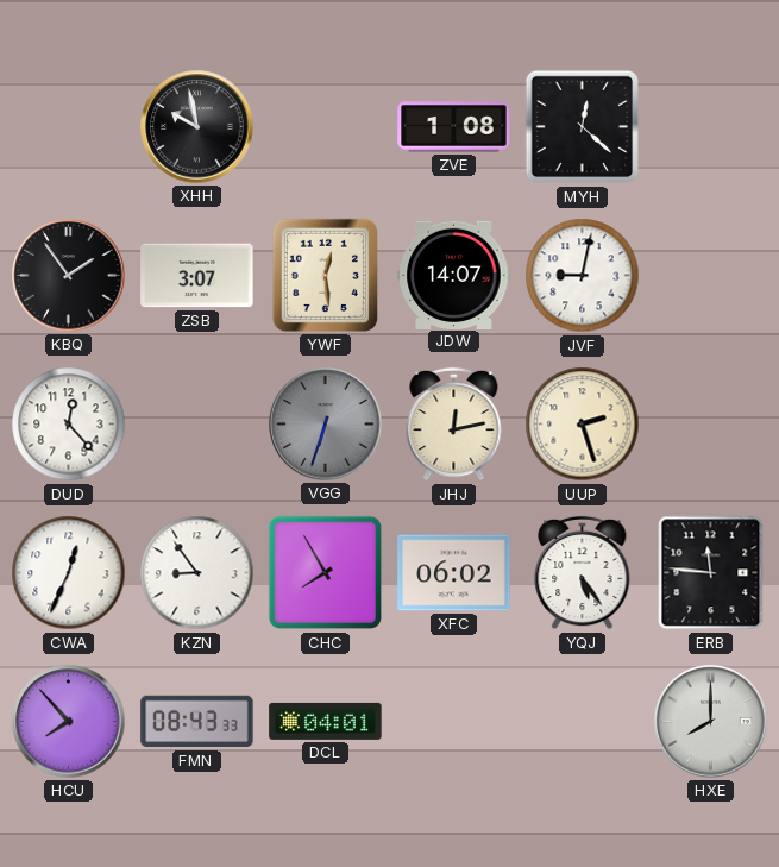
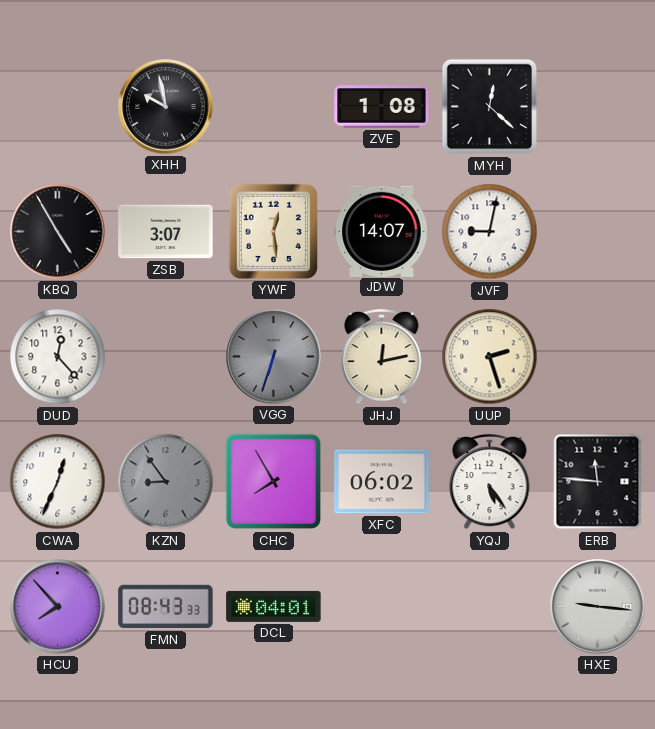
KBQ: 1:54 -> 4:55
KZN dial: white -> grey
HXE: 8:00 -> 9:16
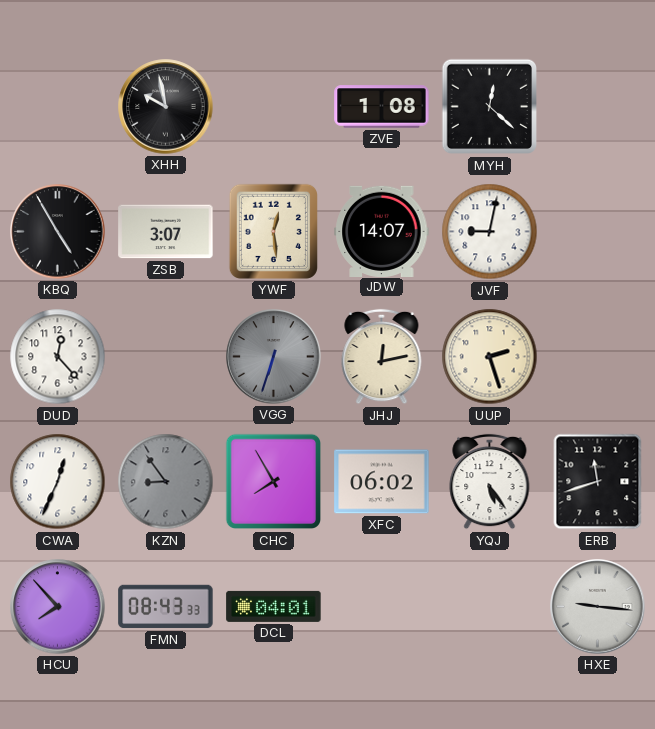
ERB: 11:46 -> 11:42
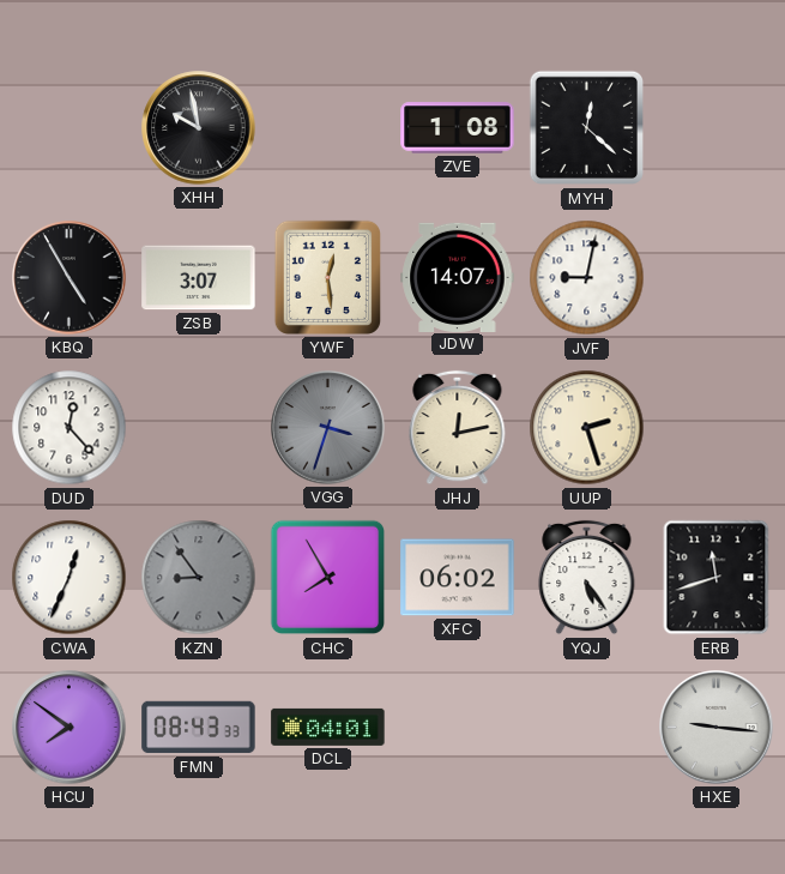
VGG: 6:33 -> 3:33
HCU: 7:53 -> 7:51
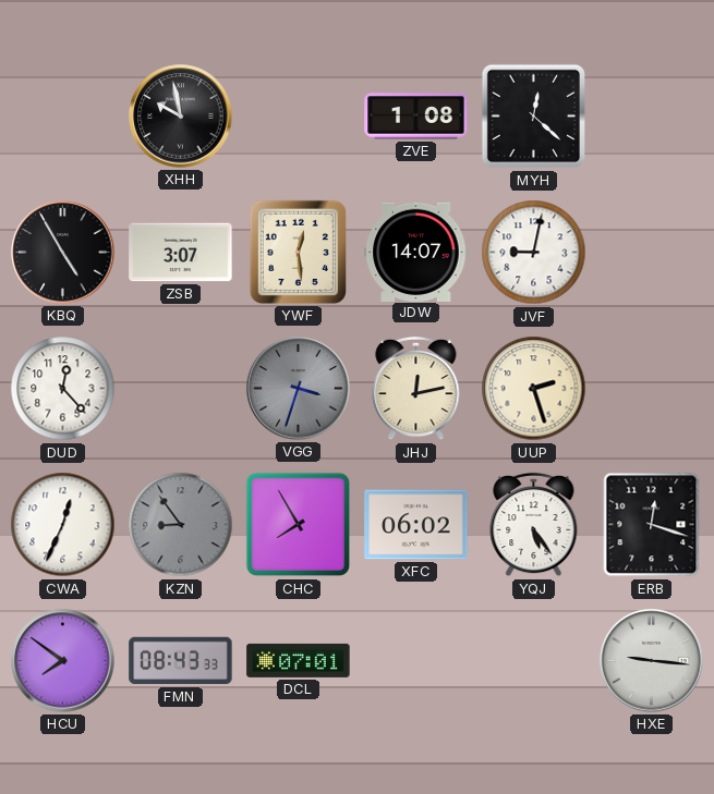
ERB: 11:42 -> 12:18
DCL: 04:01 -> 07:01
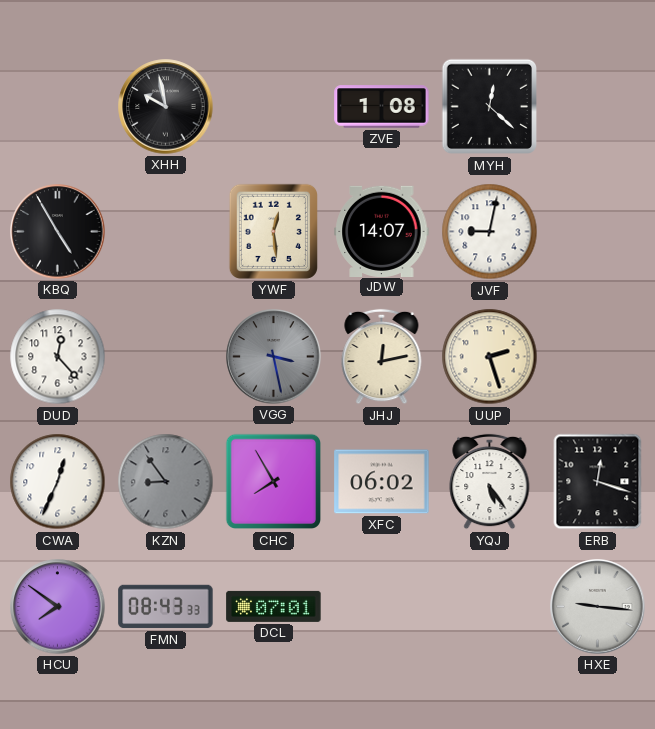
ZSB: 3:07 -> none
VGG: 3:33 -> 3:28
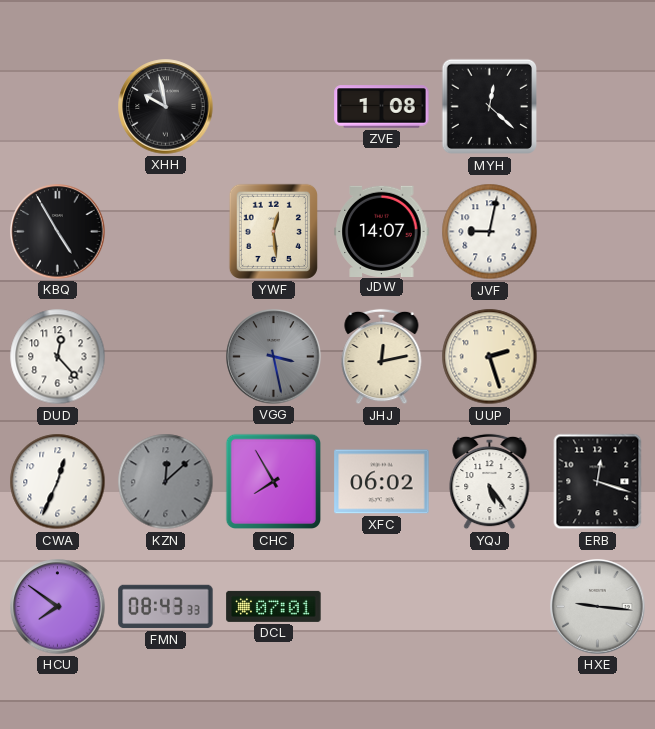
KZN: 8:54 -> 12:08
